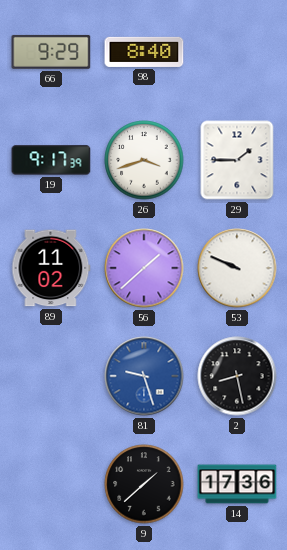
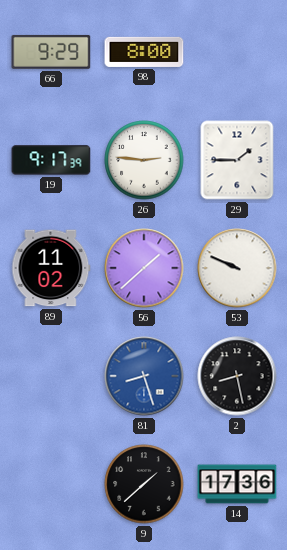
98: 8:40 -> 8:00
26: 3:42 -> 2:46
81: 9:27 -> 8:27
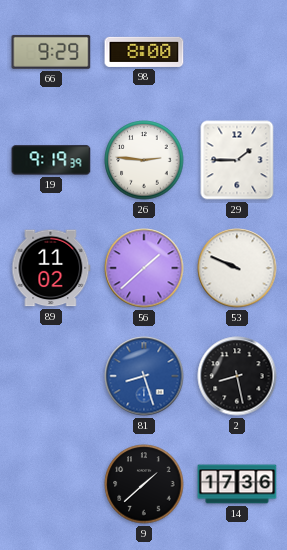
19: 9:17 -> 9:19
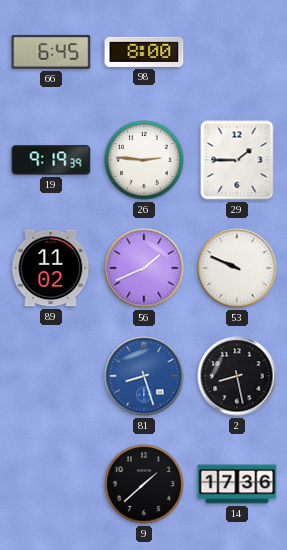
66: 9:29 -> 6:45
56: 1:38 -> 1:41
